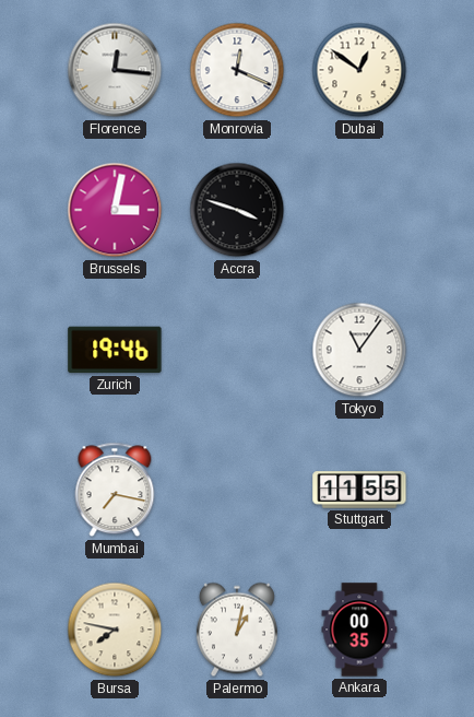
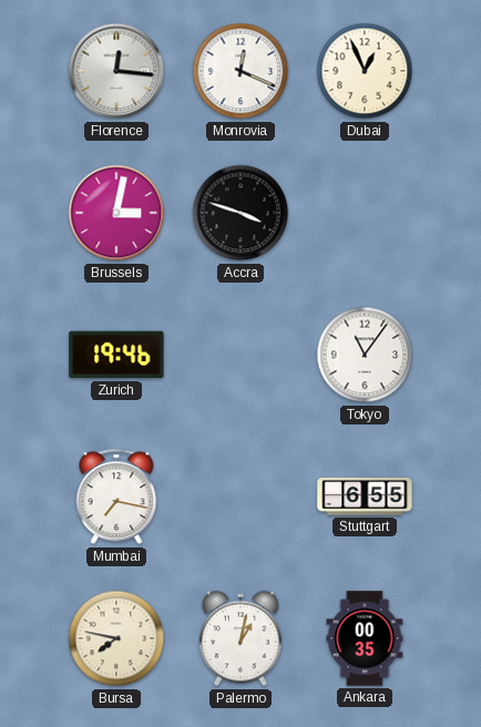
Dubai: 12:51 -> 12:56
Stuttgart: 11:55 -> 6:55
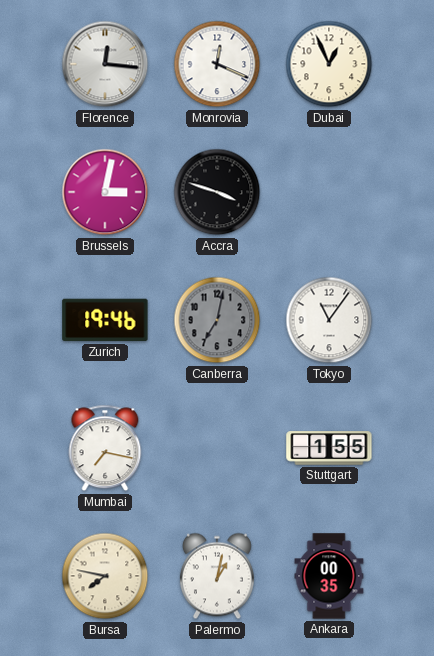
Canberra: none -> 7:02
Stuttgart: 6:55 -> 1:55
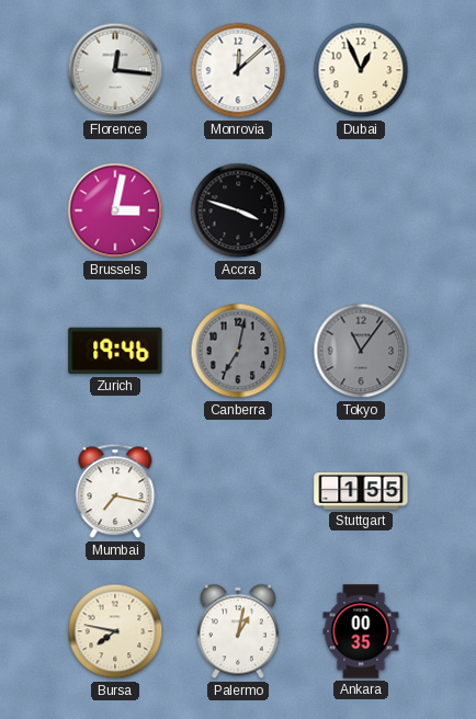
Monrovia: 12:19 -> 12:08
Tokyo dial: white -> grey
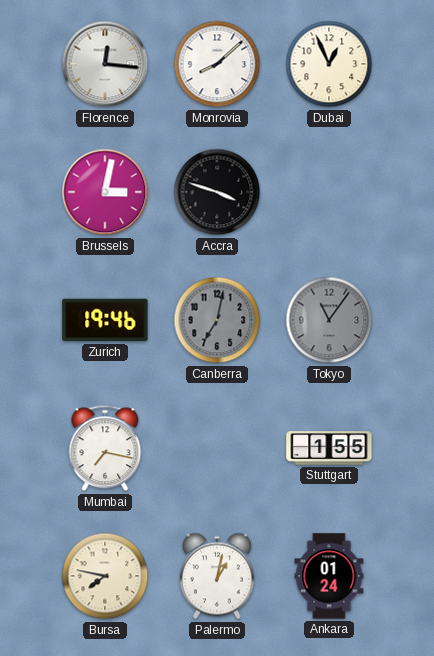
Monrovia: 12:08 -> 8:08
Ankara: 00:35 -> 01:24
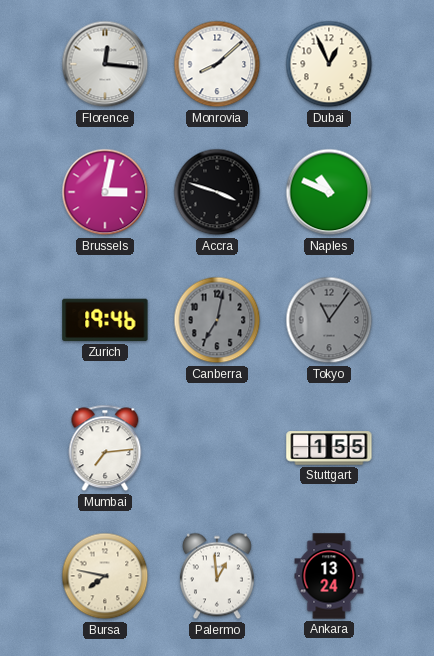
Naples: none -> 10:49
Mumbai: 7:17 -> 7:14
Palermo: 1:02 -> 12:59
Ankara: 01:24 -> 13:24
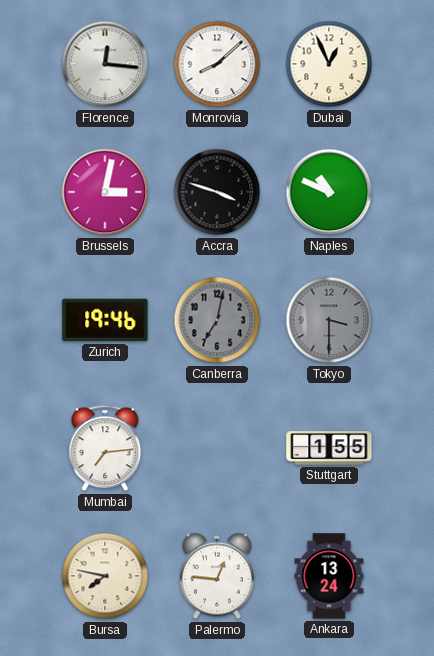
Tokyo: 11:06 -> 3:30
Palermo: 12:59 -> 12:46
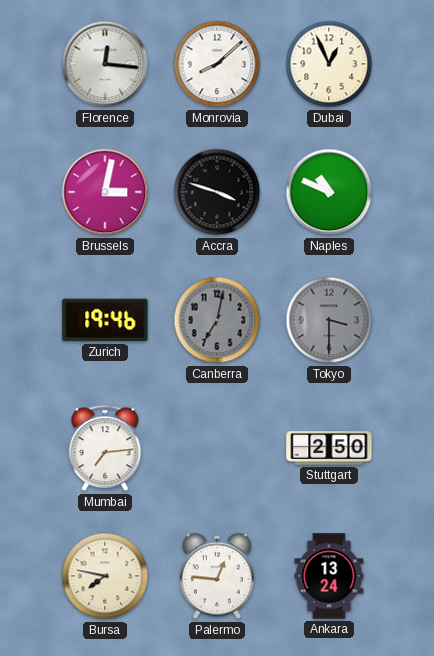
Stuttgart: 1:55 -> 2:50
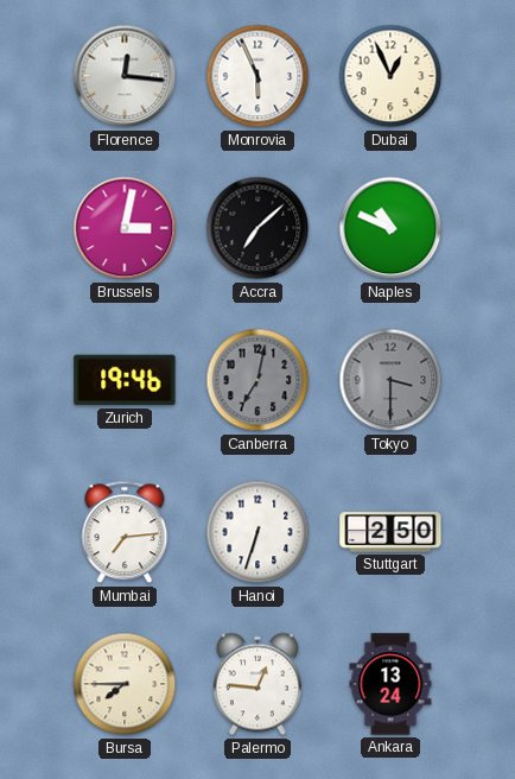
Monrovia: 8:08 -> 5:56
Accra: 3:48 -> 7:08
Hanoi: none -> 6:33
Bursa: 7:47 -> 7:45
